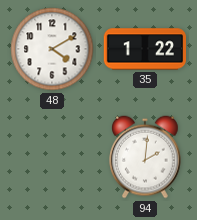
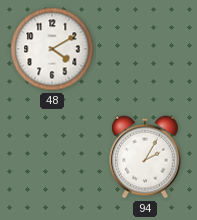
35: 1:22 -> none
94: 2:01 -> 2:05
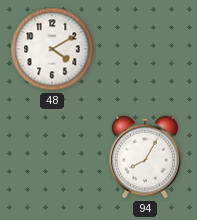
94: 2:05 -> 8:05
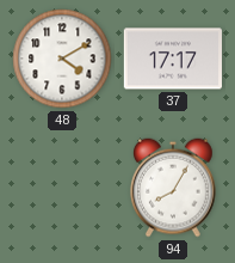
37: none -> 17:17
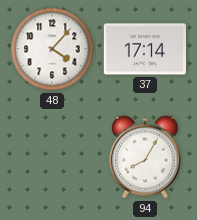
48: 4:10 -> 4:07
37: 17:17 -> 17:14
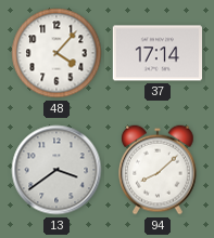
13: none -> 3:39
94: 8:05 -> 8:08
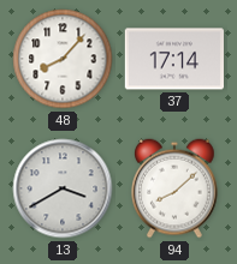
48: 4:07 -> 8:07
13: 3:39 -> 3:40
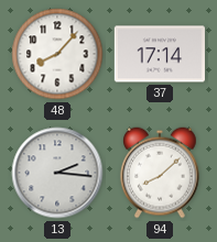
13: 3:40 -> 2:16
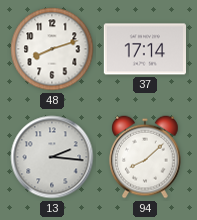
48: 8:07 -> 8:12
